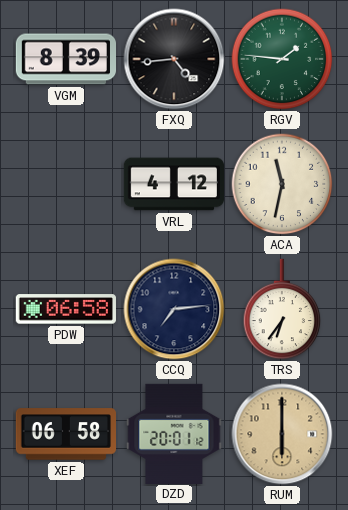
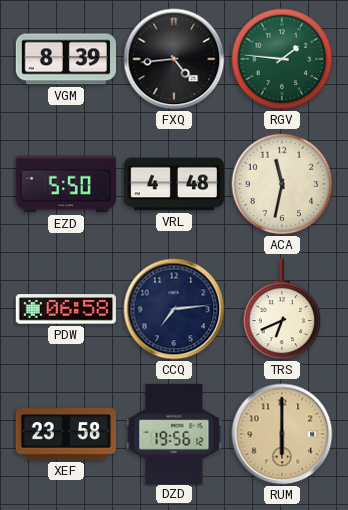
EZD: none -> 5:50
VRL: 4:12 -> 4:48
TRS: 6:36 -> 6:41
XEF: 06:58 -> 23:58
DZD: 20:01 -> 19:56
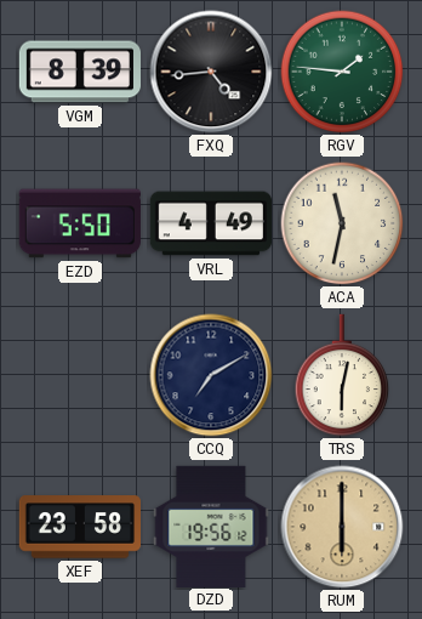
VRL: 4:48 -> 4:49
PDW: 06:58 -> none
CCQ: 7:14 -> 7:10
TRS: 6:41 -> 6:02
